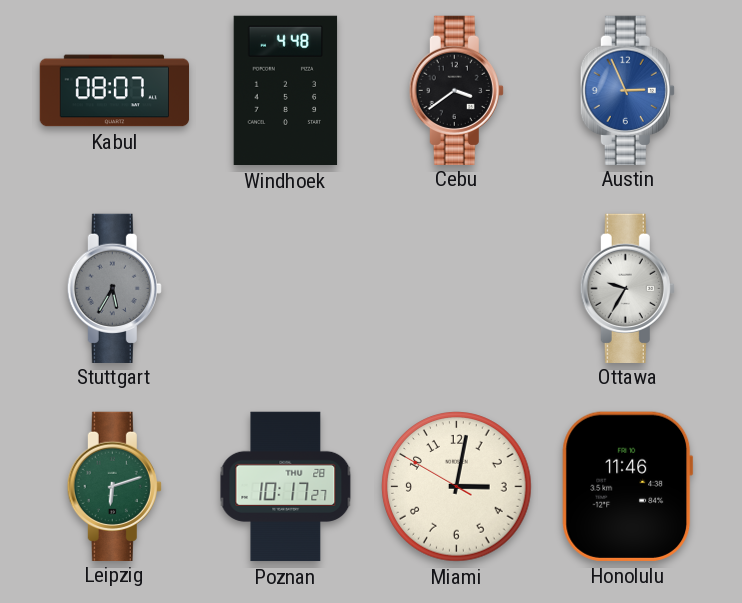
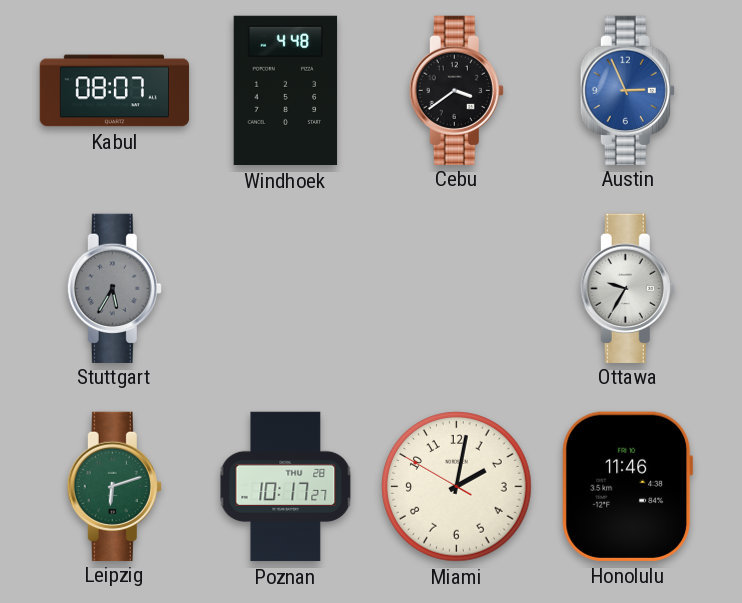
Miami: 3:01 -> 2:01
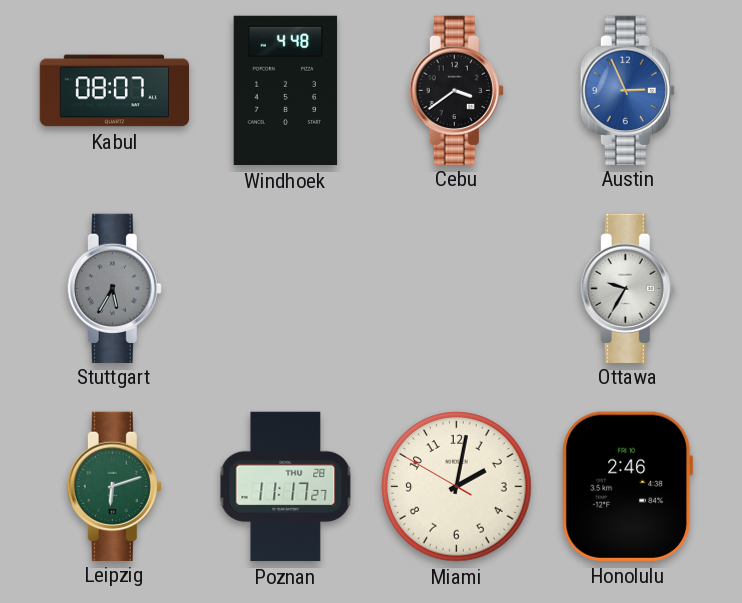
Poznan: 10:17 -> 11:17
Honolulu: 11:46 -> 2:46
